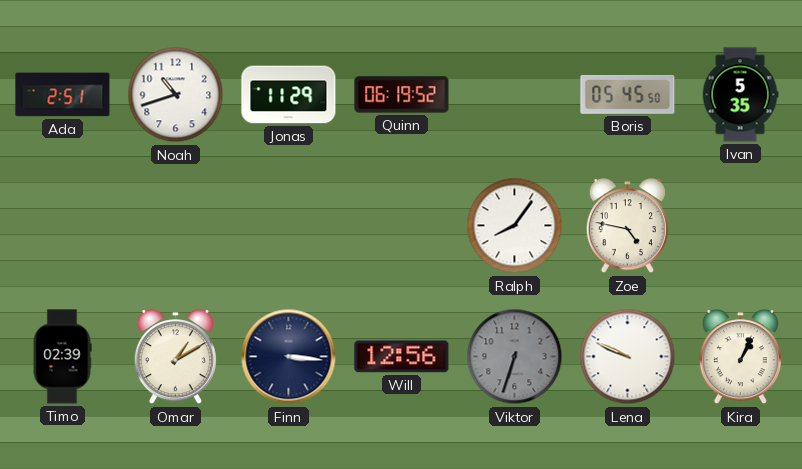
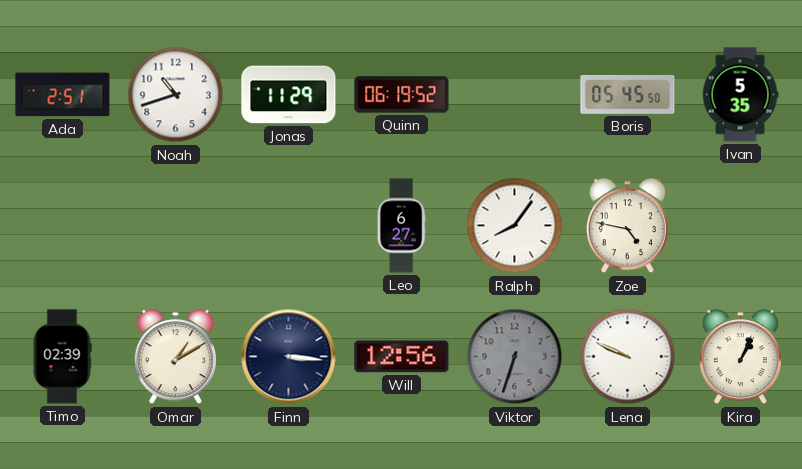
Leo: none -> 6:27
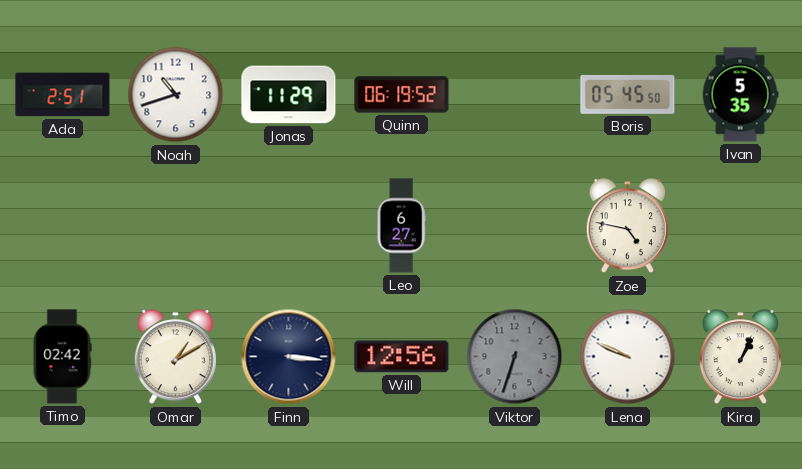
Ralph: 8:06 -> none
Timo: 02:39 -> 02:42
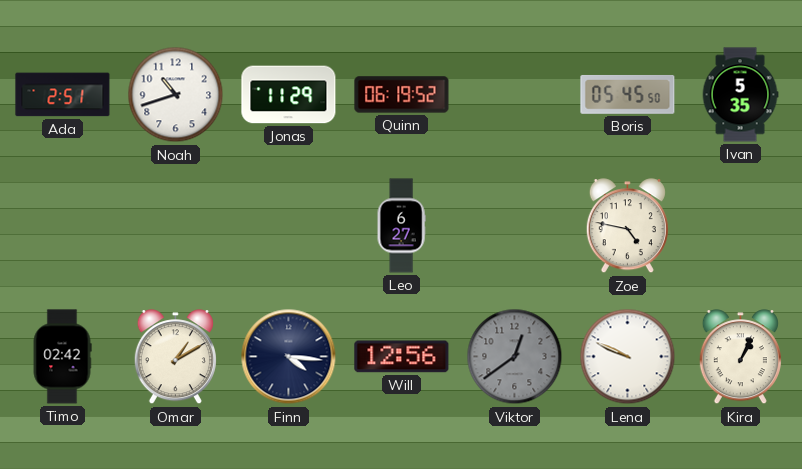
Finn: 3:16 -> 4:16
Viktor: 6:33 -> 12:39
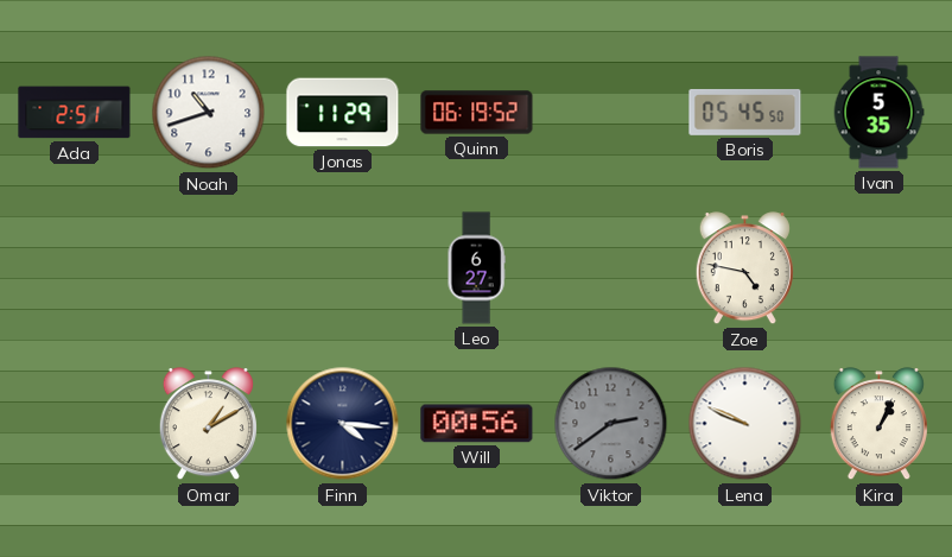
Timo: 02:42 -> none
Will: 12:56 -> 00:56
Viktor: 12:39 -> 2:39
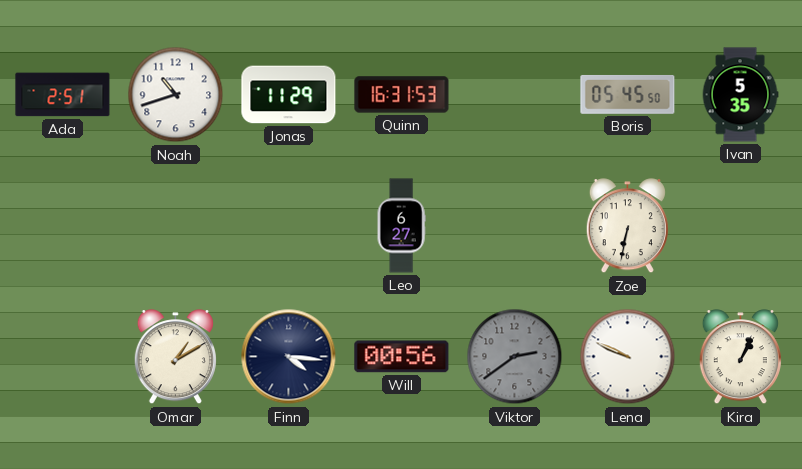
Quinn: 06:19 -> 16:31
Zoe: 4:47 -> 6:32
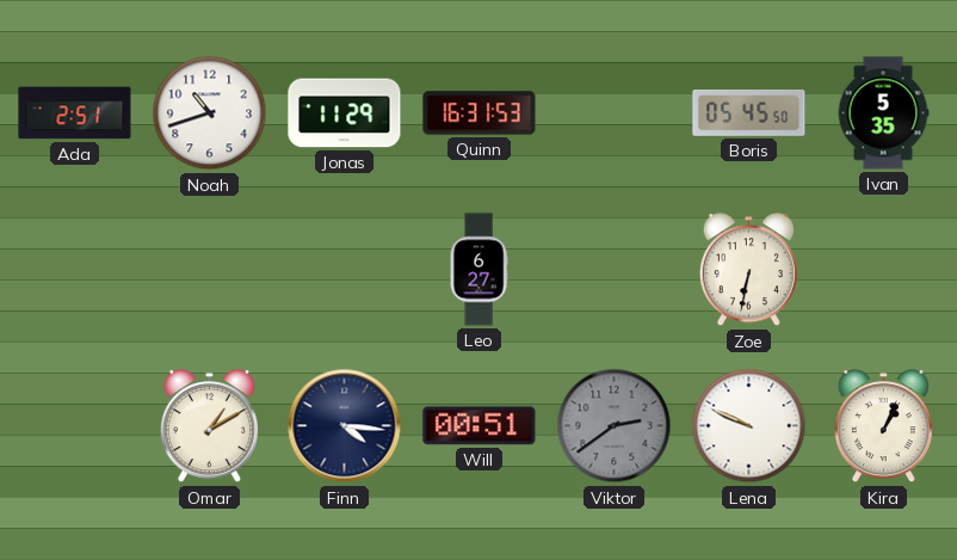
Will: 00:56 -> 00:51
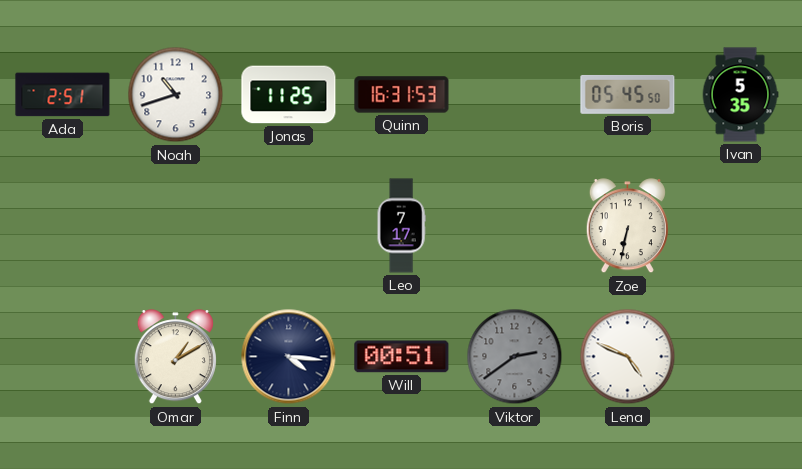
Jonas: 11:29 -> 11:25
Leo: 6:27 -> 7:17
Lena: 9:49 -> 4:49
Kira: 1:04 -> none
